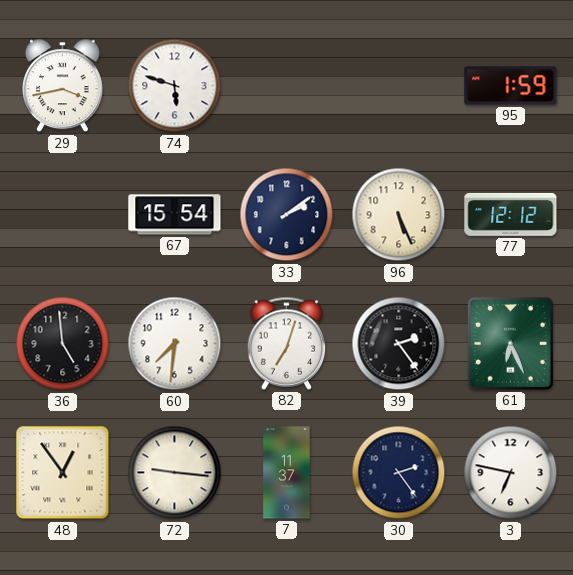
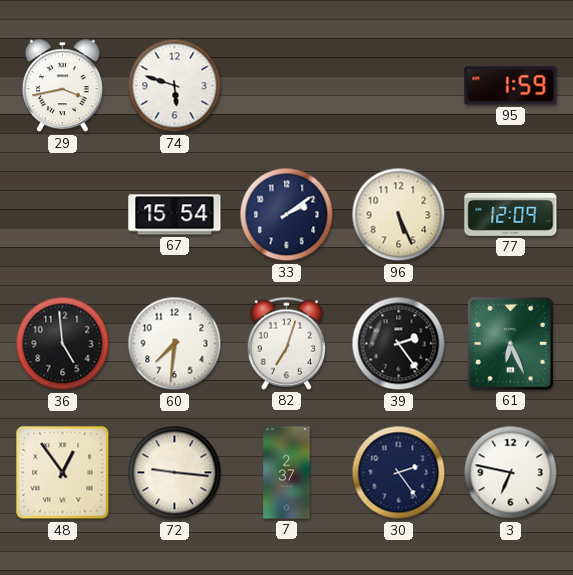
77: 12:12 -> 12:09
7: 11:37 -> 2:37
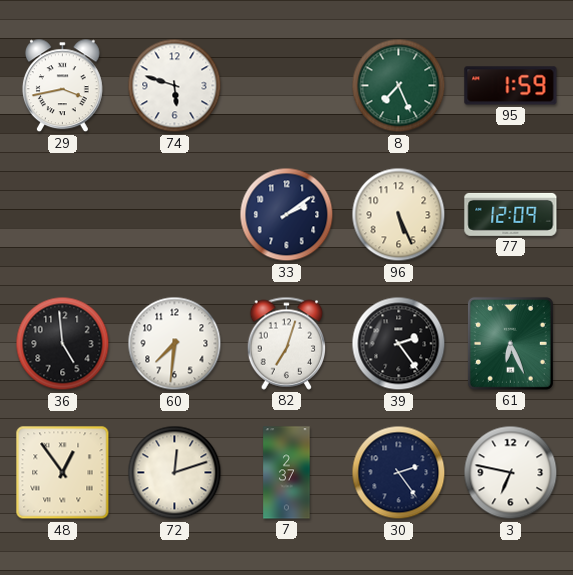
8: none -> 7:26
67: 15:54 -> none
72: 9:16 -> 12:12
